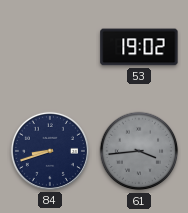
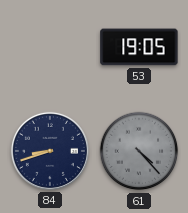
53: 19:02 -> 19:05
61: 3:44 -> 4:23
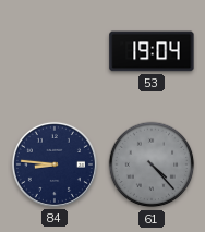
53: 19:05 -> 19:04
84: 8:42 -> 8:46
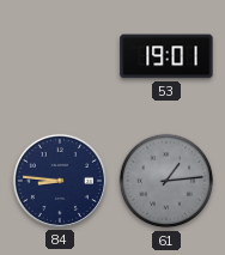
53: 19:04 -> 19:01
61: 4:23 -> 1:14
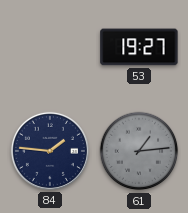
53: 19:01 -> 19:27
84: 8:46 -> 1:46
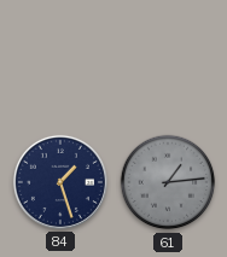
53: 19:27 -> none
84: 1:46 -> 1:27
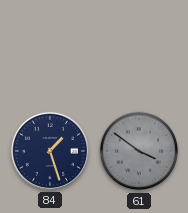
61: 1:14 -> 3:51
